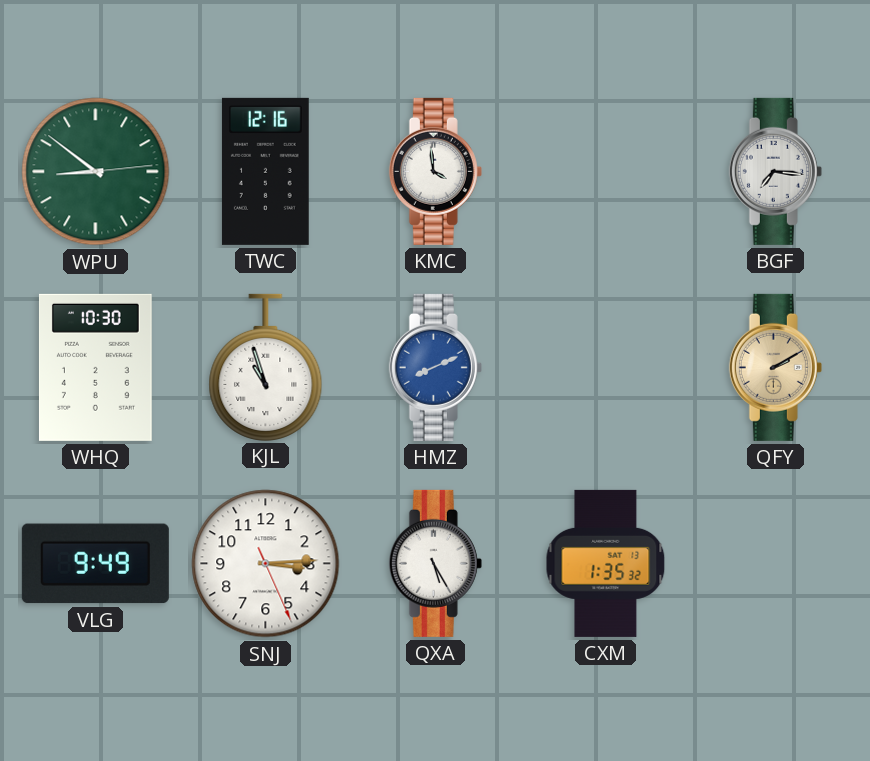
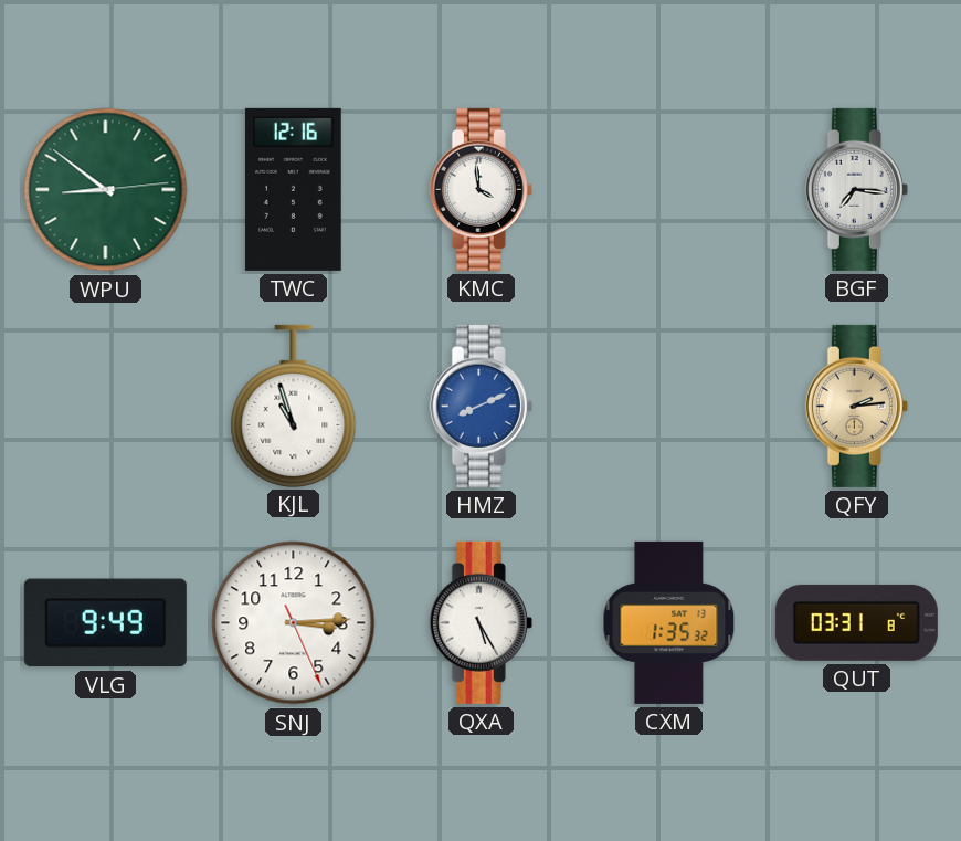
WHQ: 10:30 -> none
QFY: 2:10 -> 2:14
QUT: none -> 03:31
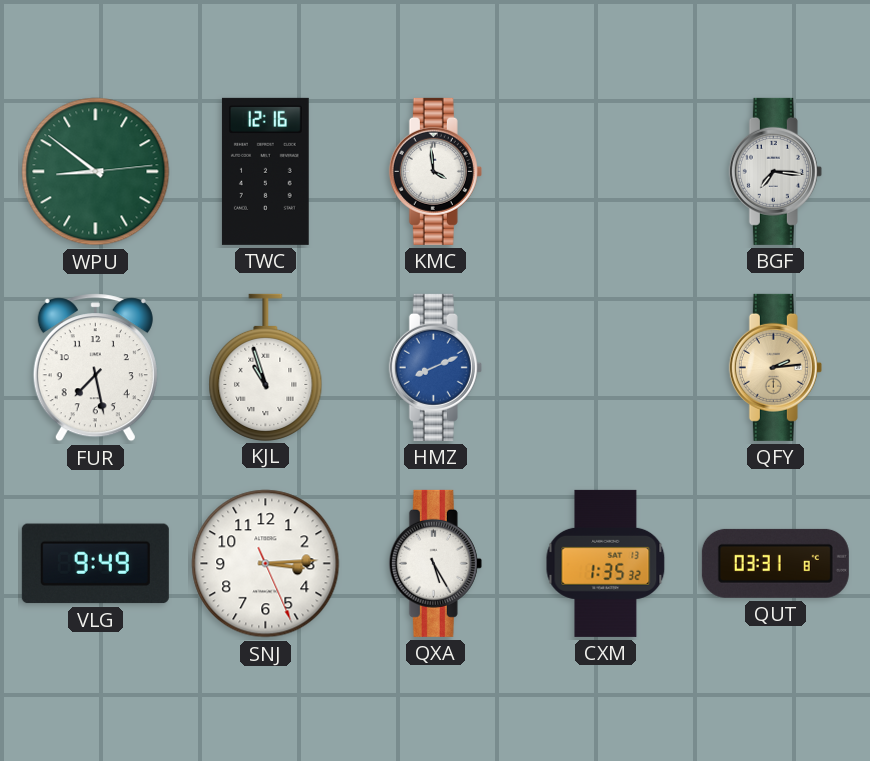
FUR: none -> 7:28
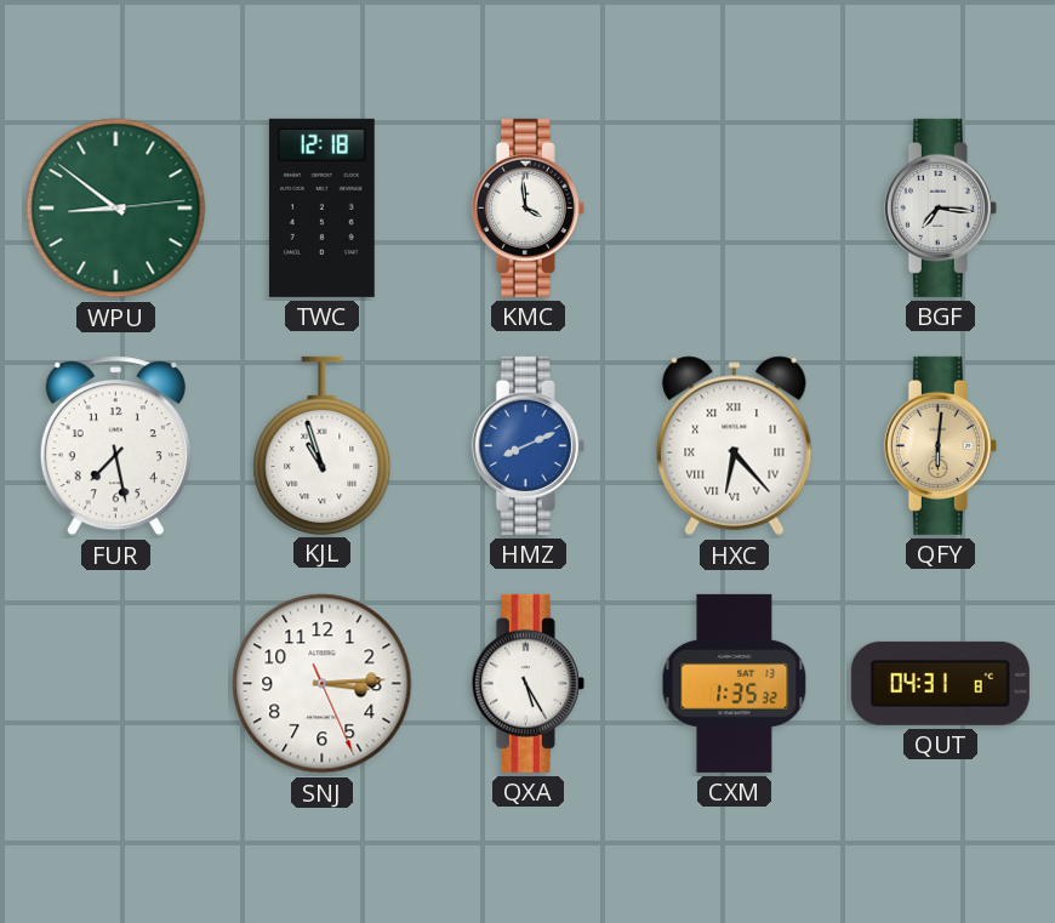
TWC: 12:16 -> 12:18
HXC: none -> 6:23
QFY: 2:14 -> 6:01
VLG: 9:49 -> none
QUT: 03:31 -> 04:31
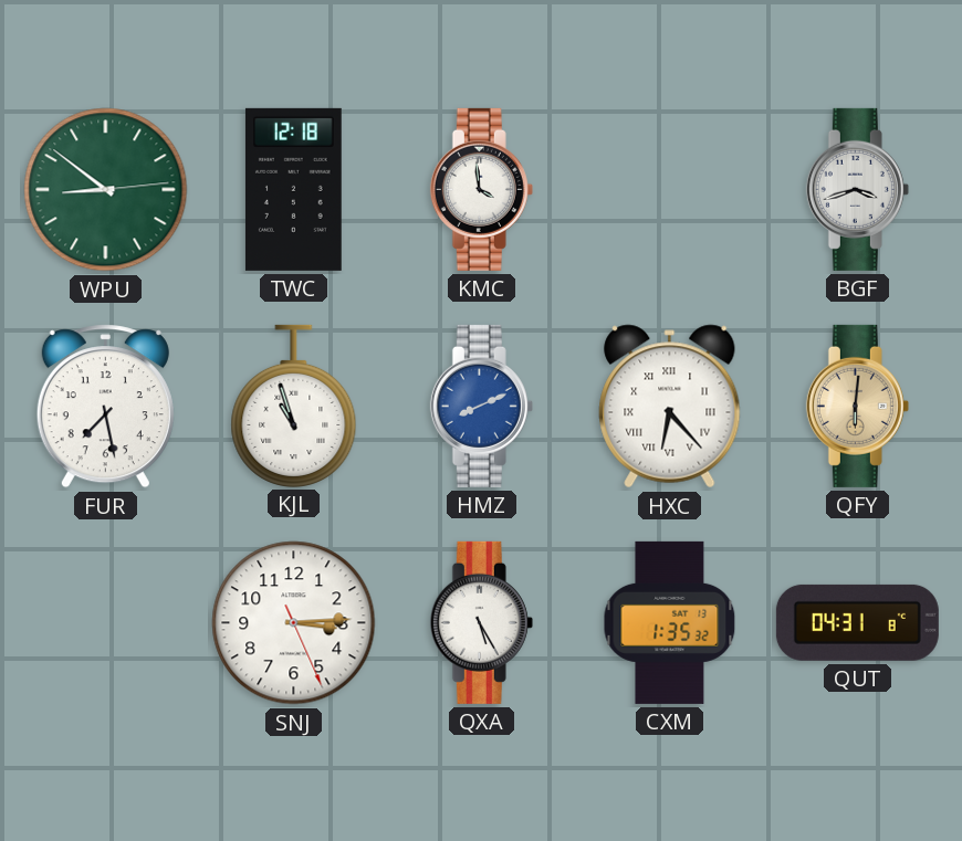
BGF: 7:16 -> 3:42
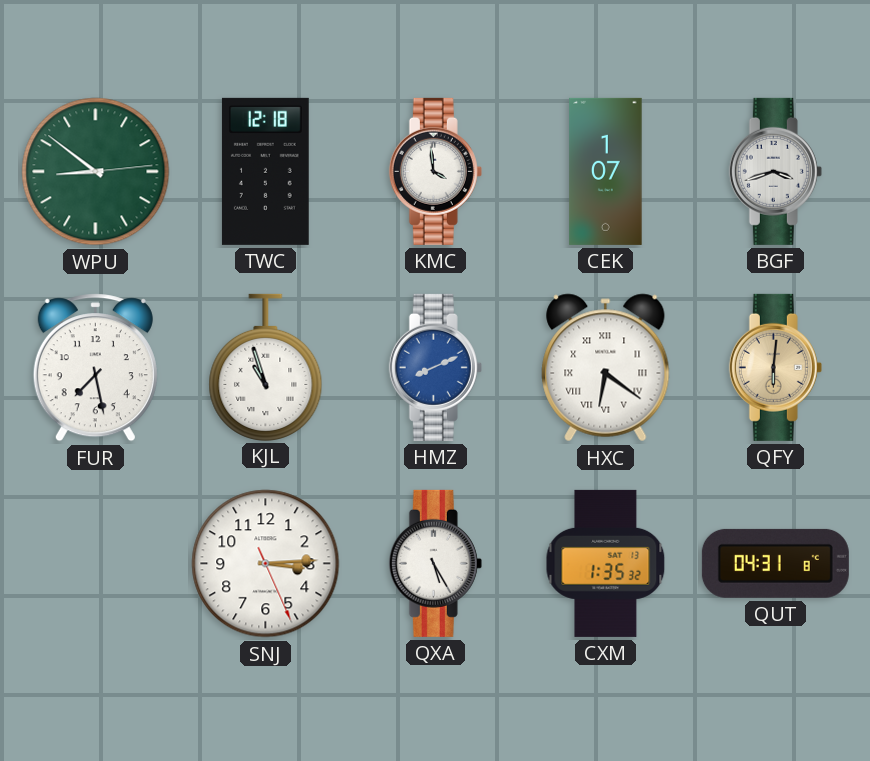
CEK: none -> 1:07
HXC: 6:23 -> 6:21
